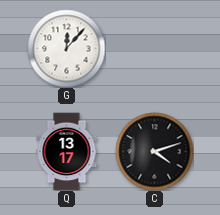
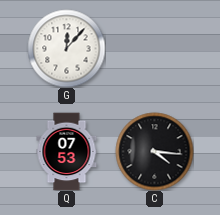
Q: 13:17 -> 07:53
C: 4:12 -> 4:16
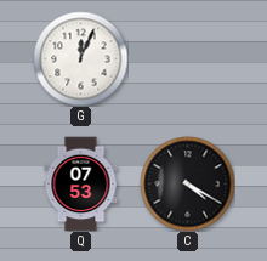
G: 12:07 -> 12:04
C: 4:16 -> 4:20
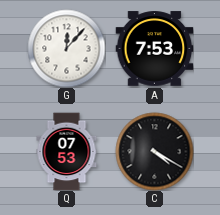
G: 12:04 -> 12:07
A: none -> 7:53
